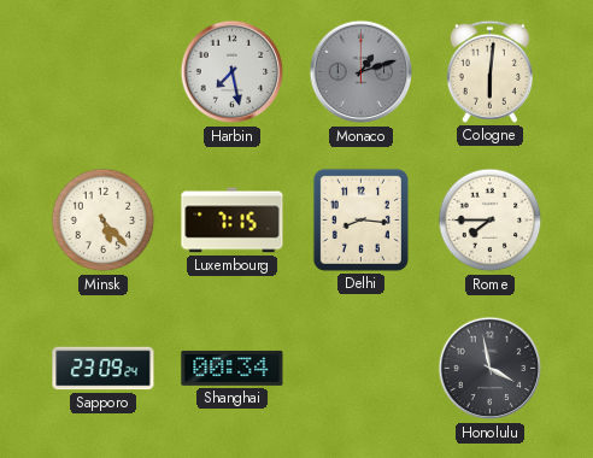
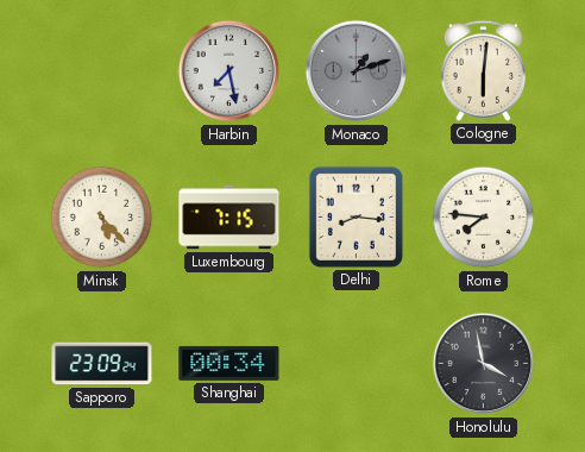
Rome: 7:45 -> 7:46
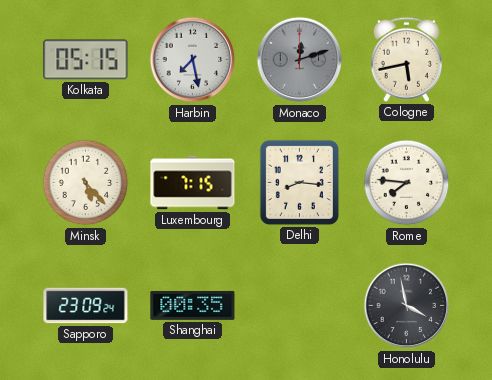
Kolkata: none -> 05:15
Monaco: 1:12 -> 12:12
Cologne: 6:01 -> 5:43
Shanghai: 00:34 -> 00:35
